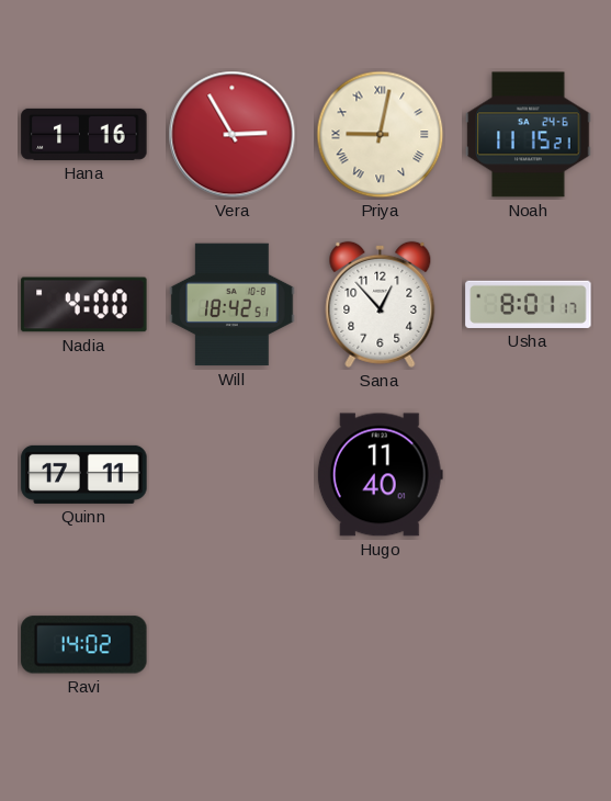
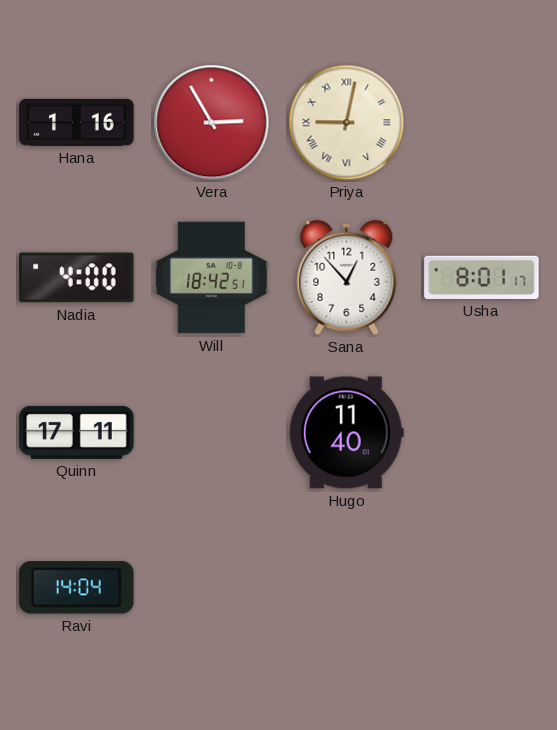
Noah: 11:15 -> none
Ravi: 14:02 -> 14:04
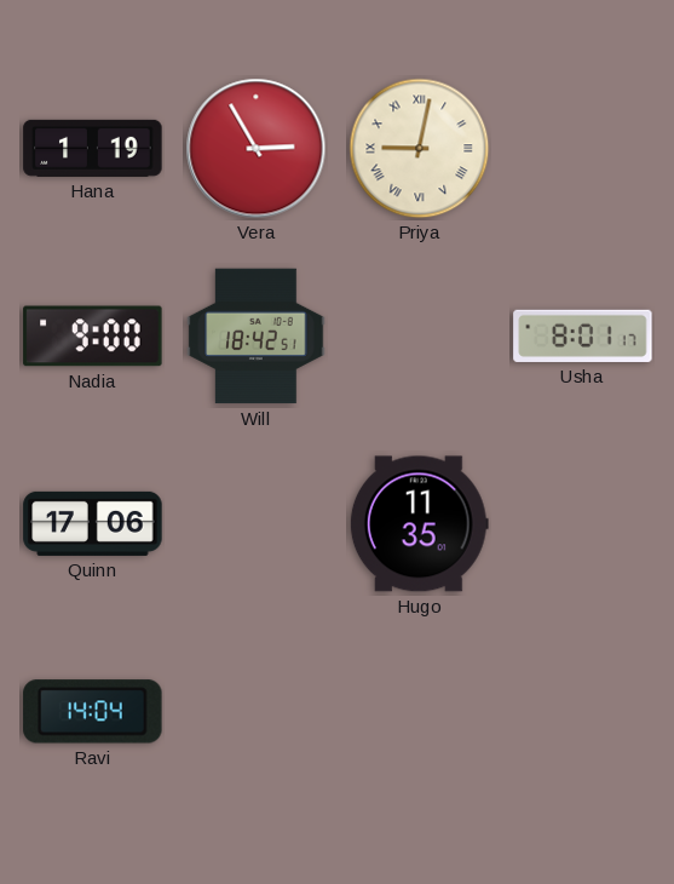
Hana: 1:16 -> 1:19
Nadia: 4:00 -> 9:00
Sana: 12:53 -> none
Quinn: 17:11 -> 17:06
Hugo: 11:40 -> 11:35
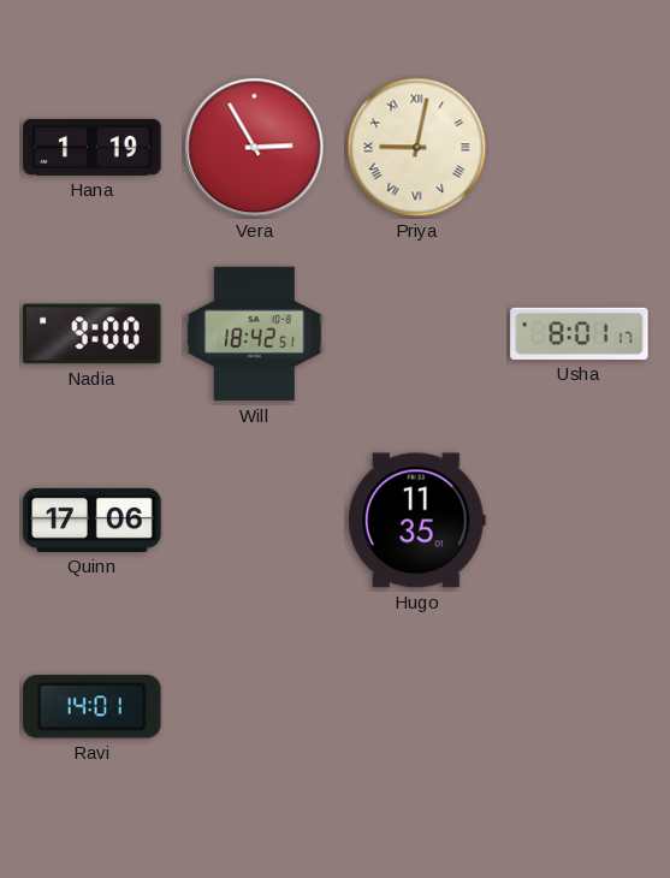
Ravi: 14:04 -> 14:01
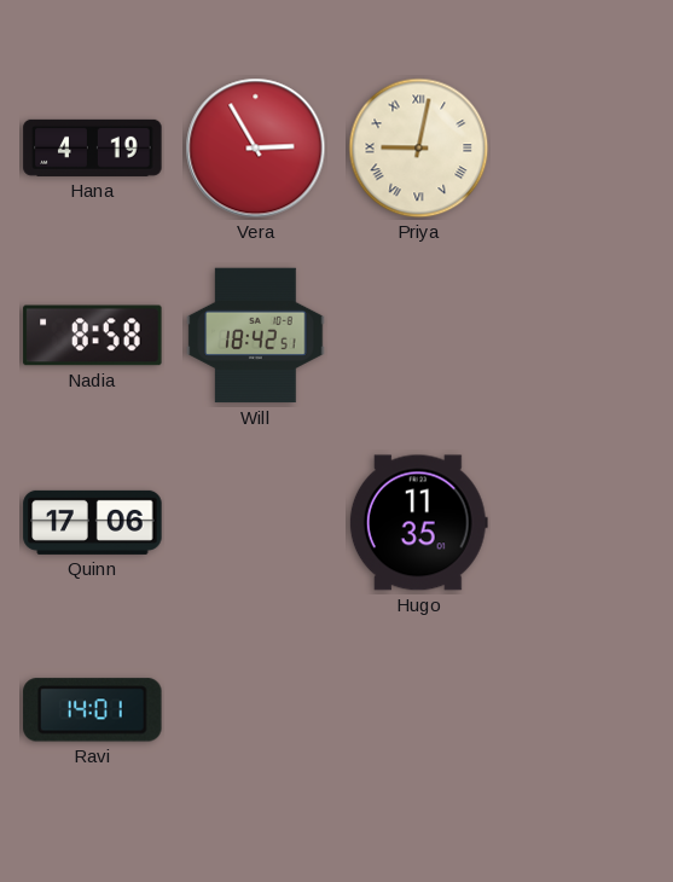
Hana: 1:19 -> 4:19
Nadia: 9:00 -> 8:58
Usha: 8:01 -> none
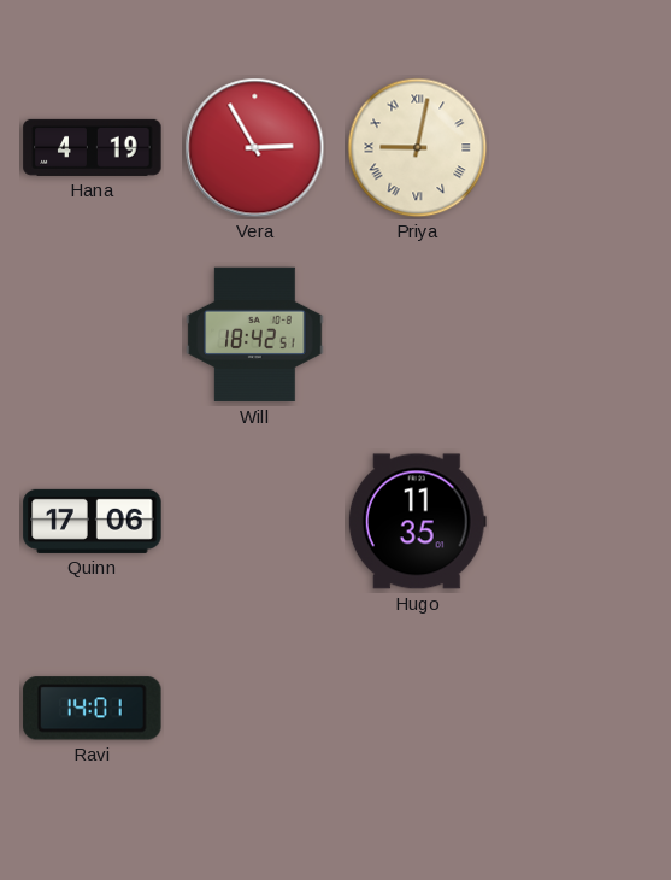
Nadia: 8:58 -> none
